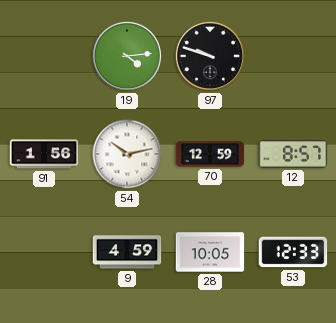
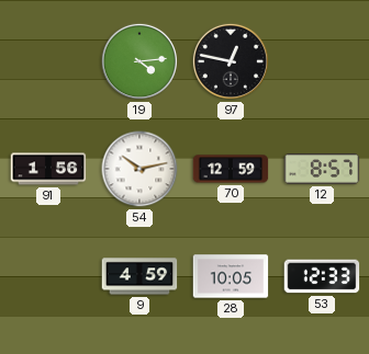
97: 9:48 -> 12:47
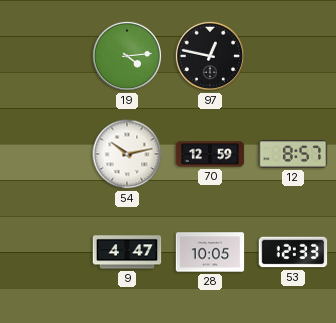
91: 1:56 -> none
9: 4:59 -> 4:47
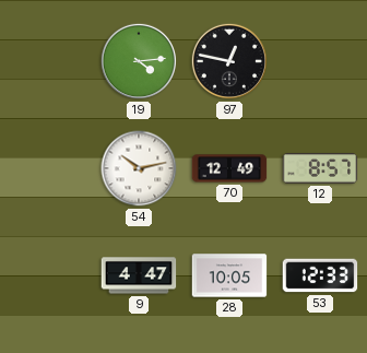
70: 12:59 -> 12:49
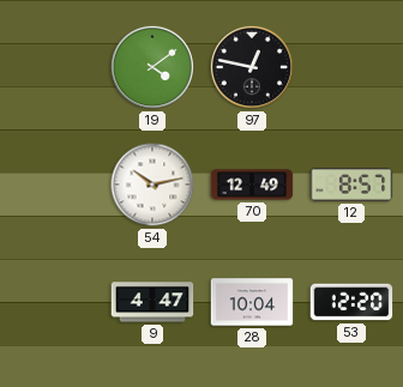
19: 4:14 -> 4:09
28: 10:05 -> 10:04
53: 12:33 -> 12:20
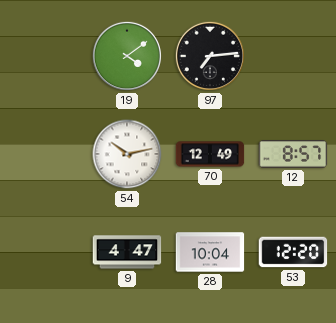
97: 12:47 -> 7:14
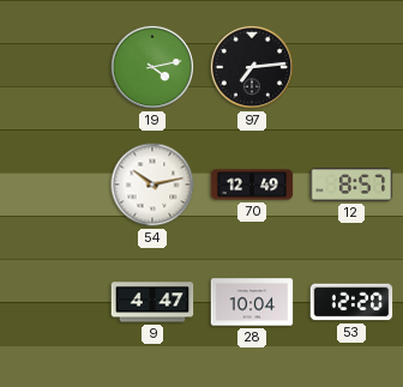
19: 4:09 -> 4:13
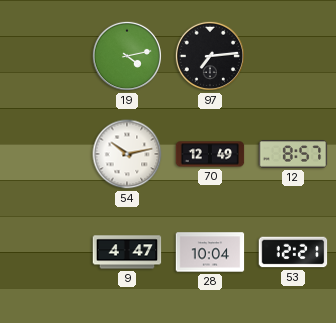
53: 12:20 -> 12:21
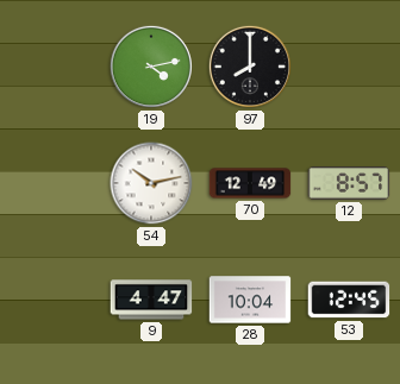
97: 7:14 -> 8:00
53: 12:21 -> 12:45
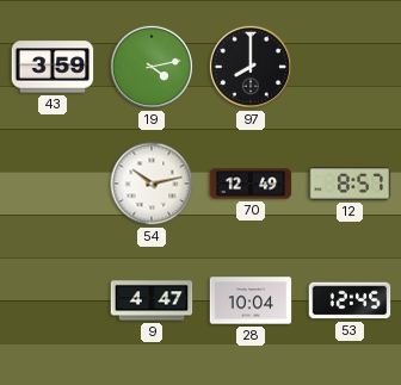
43: none -> 3:59
